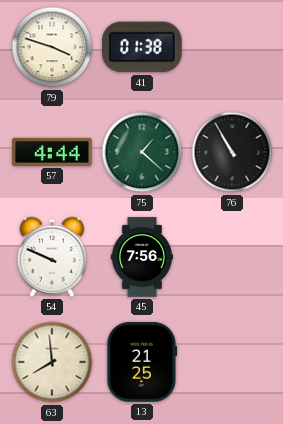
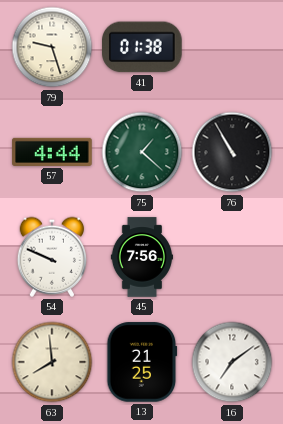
79: 3:48 -> 9:27
16: none -> 7:09
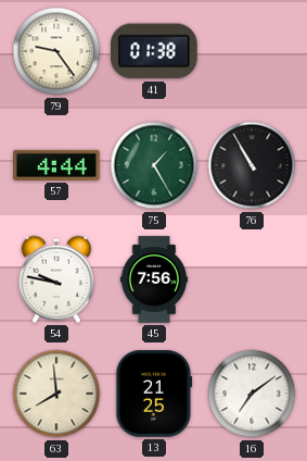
79: 9:27 -> 9:24
75: 1:22 -> 1:25
54: 9:49 -> 9:47
